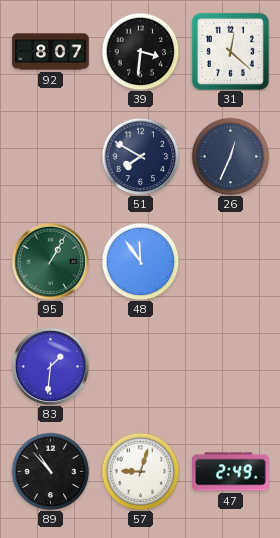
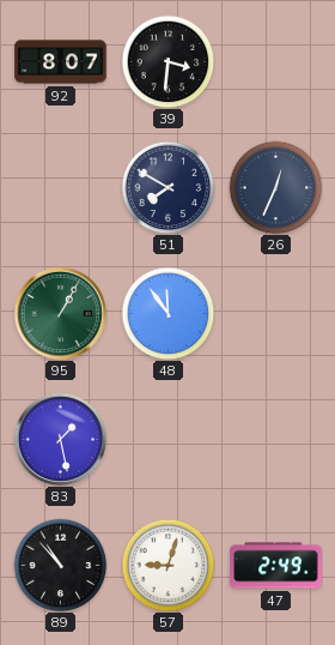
31: 12:22 -> none
83: 1:31 -> 1:28
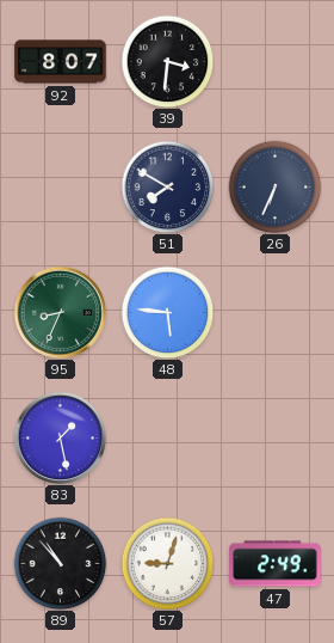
26: 12:34 -> 6:34
95: 1:05 -> 8:34
48: 11:54 -> 5:46
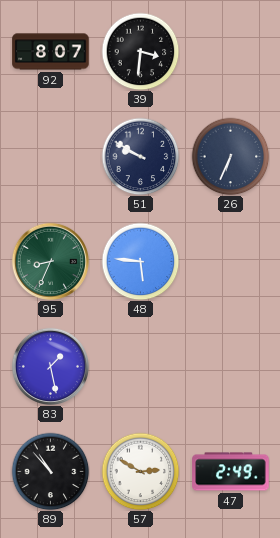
51: 7:50 -> 9:50
57: 9:03 -> 2:50
